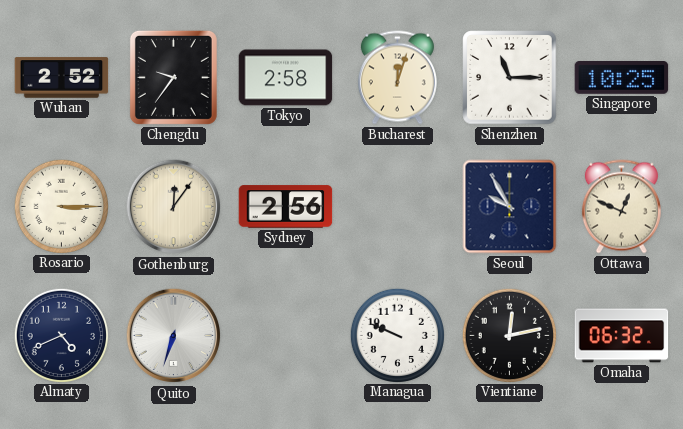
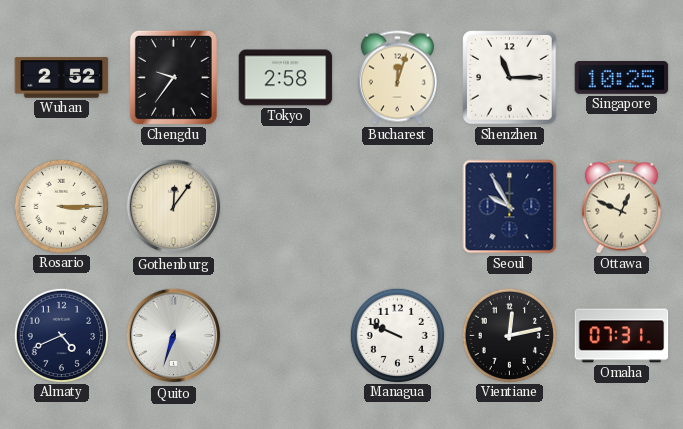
Sydney: 2:56 -> none
Omaha: 06:32 -> 07:31
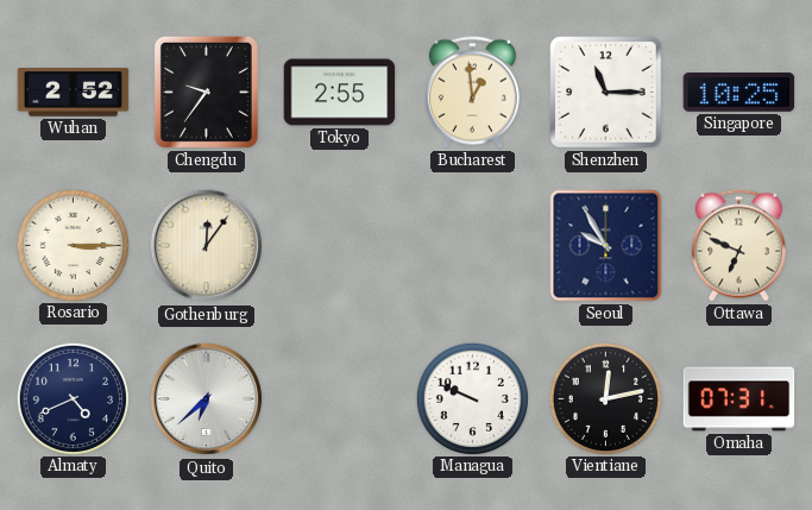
Tokyo: 2:58 -> 2:55
Bucharest: 12:03 -> 12:59
Ottawa: 12:49 -> 6:49
Quito: 6:33 -> 6:38
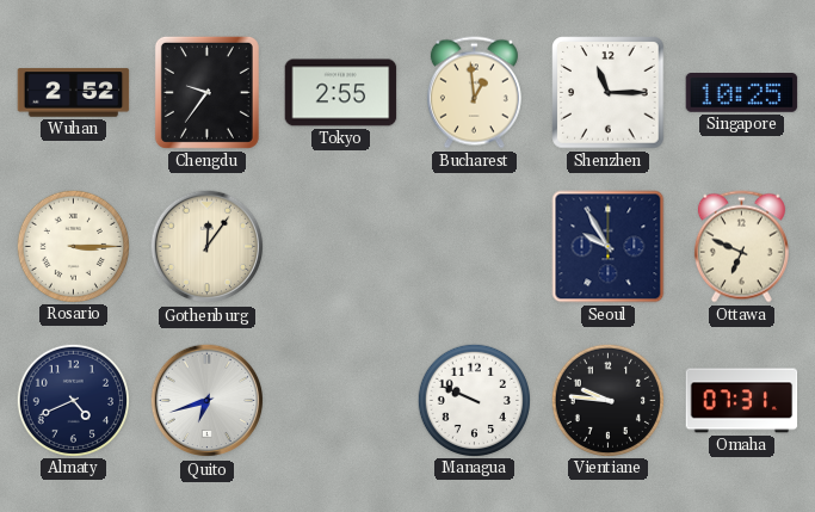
Quito: 6:38 -> 6:42
Vientiane: 12:13 -> 9:46
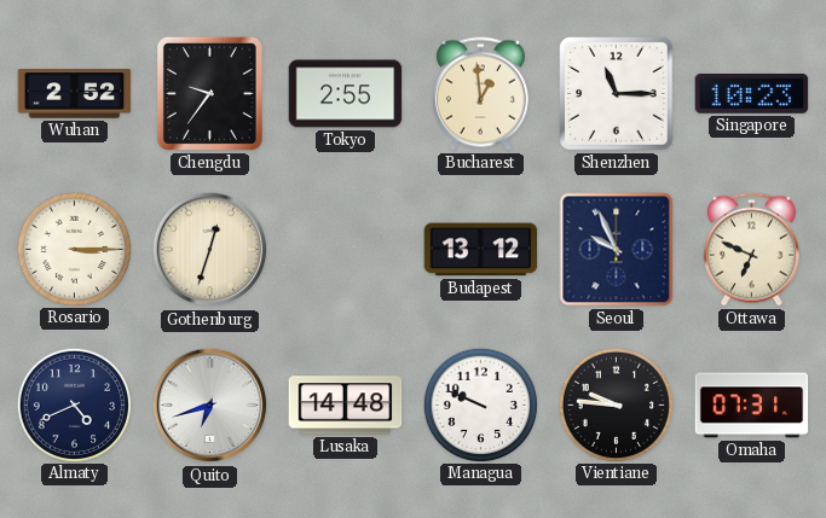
Singapore: 10:25 -> 10:23
Gothenburg: 12:06 -> 12:33
Budapest: none -> 13:12
Seoul: 9:55 -> 9:56
Lusaka: none -> 14:48
